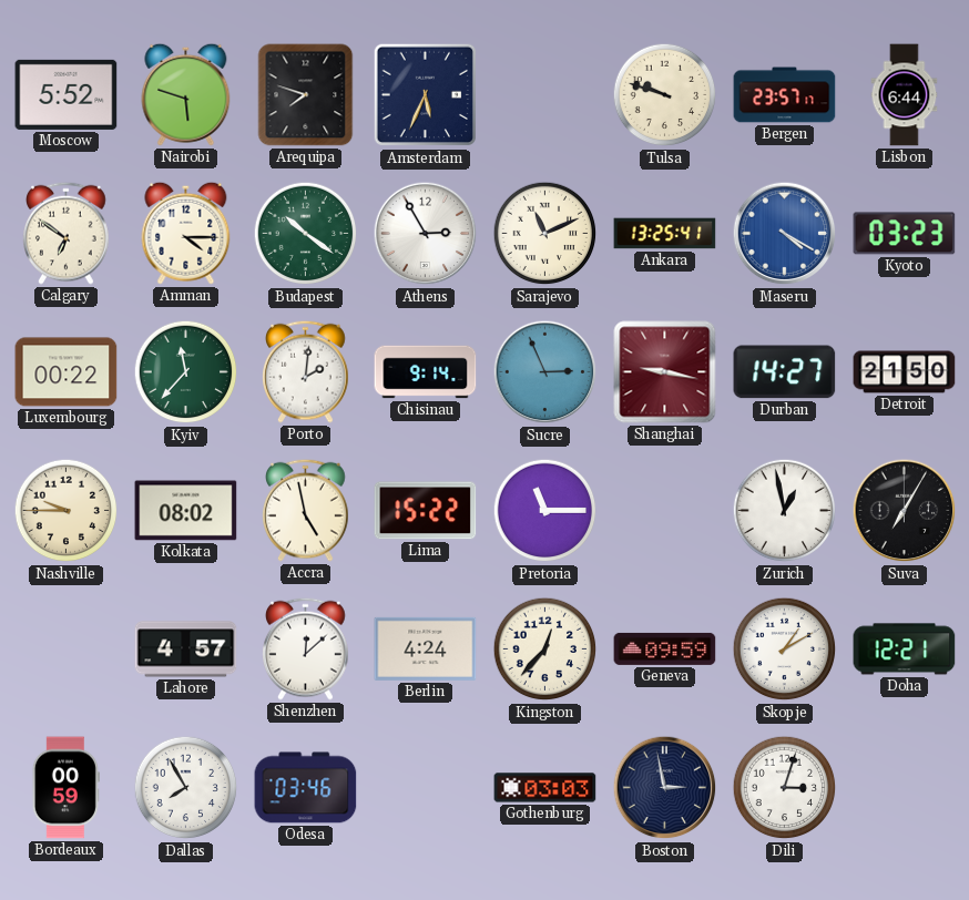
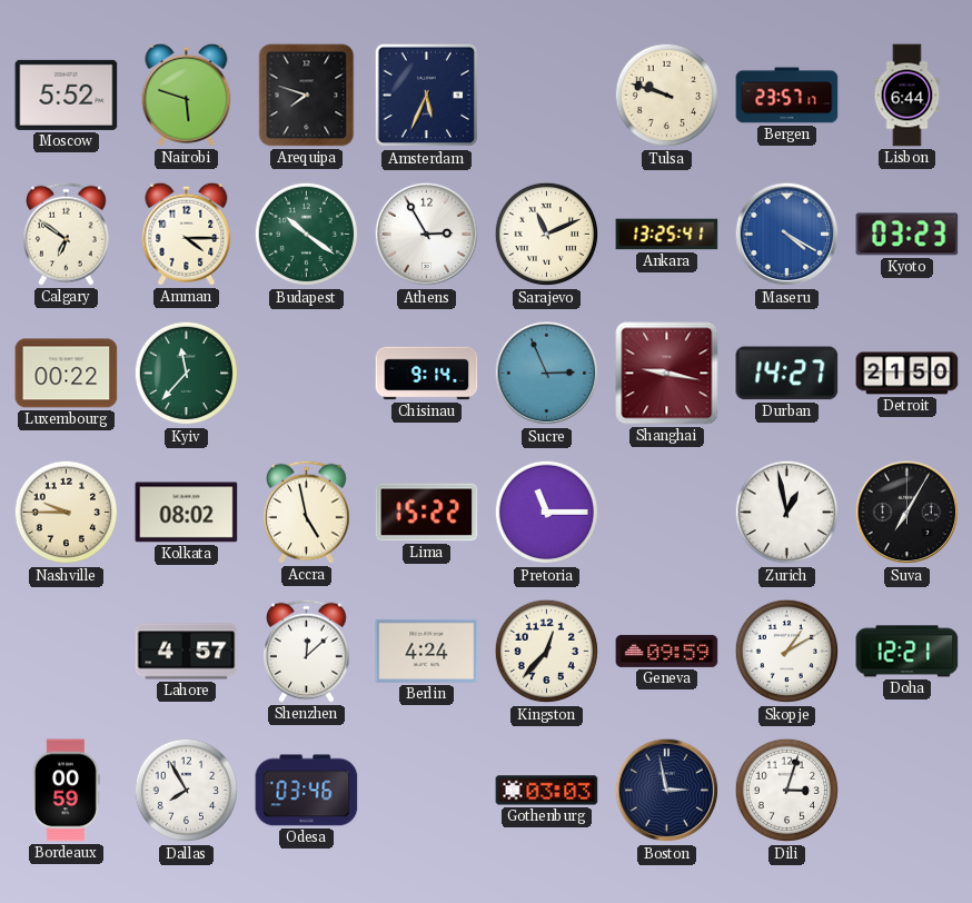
Porto: 2:01 -> none
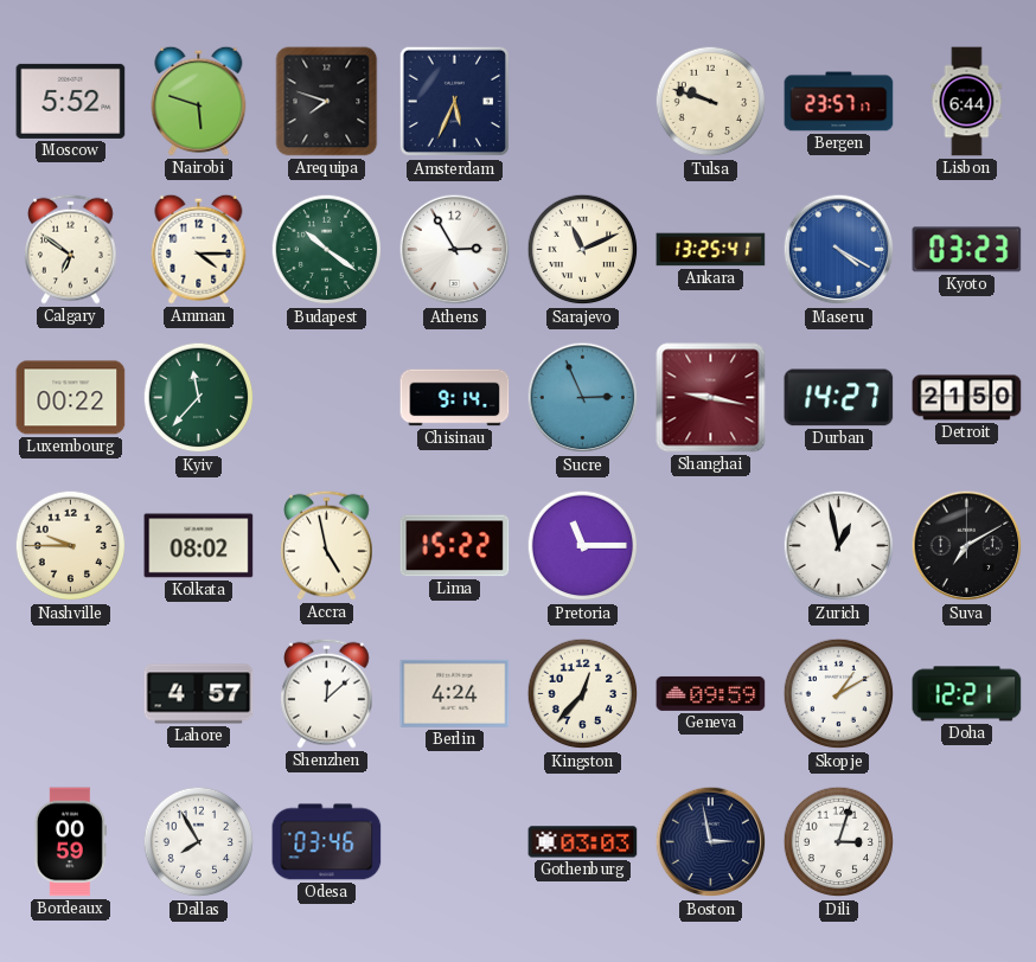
Suva: 7:05 -> 7:10
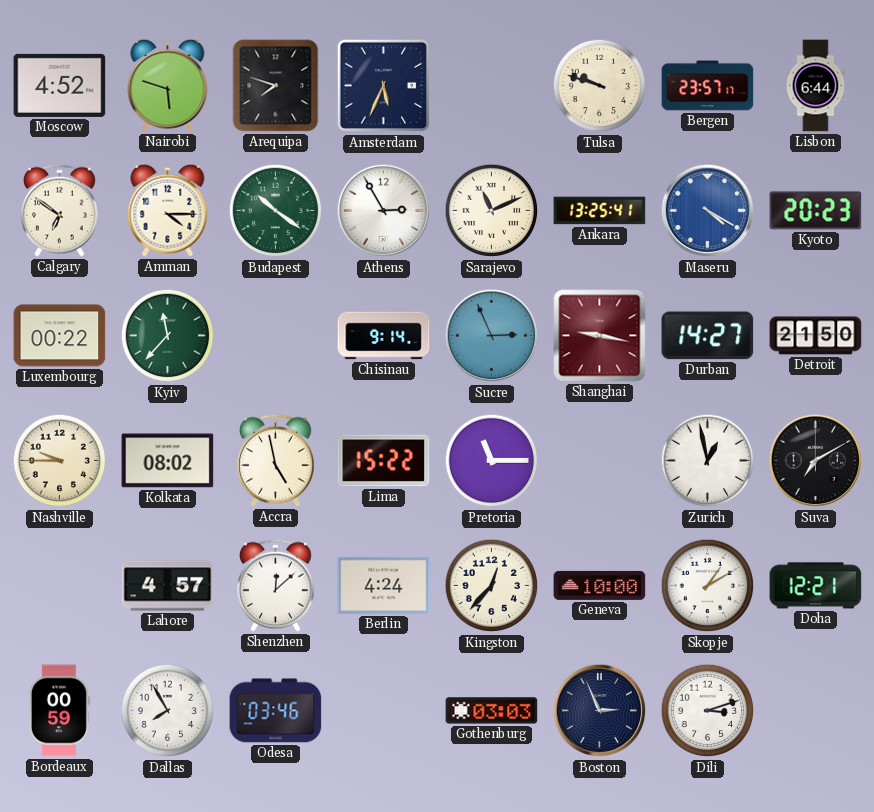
Moscow: 5:52 -> 4:52
Kyoto: 03:23 -> 20:23
Geneva: 09:59 -> 10:00
Boston: 2:58 -> 2:56
Dili: 3:03 -> 3:12
